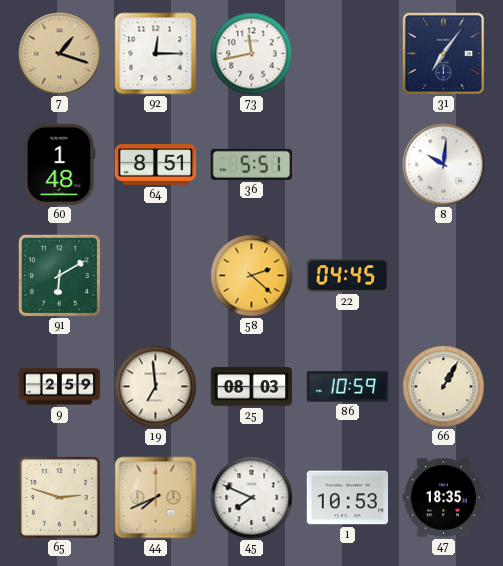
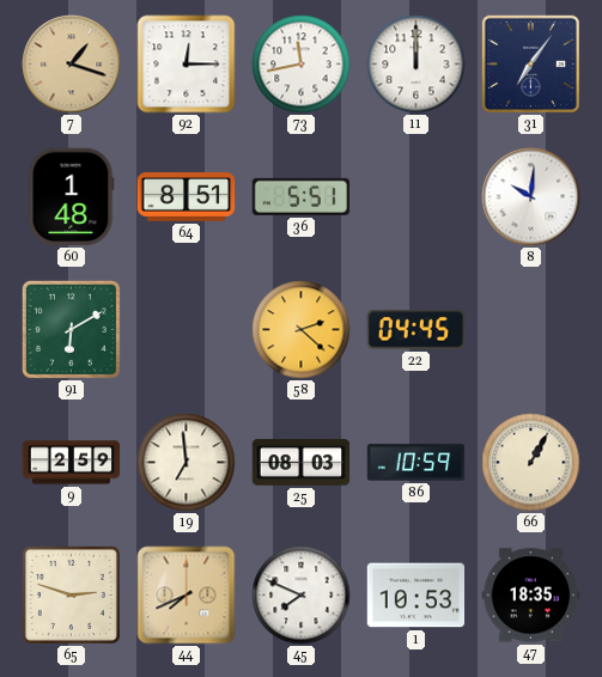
11: none -> 12:00
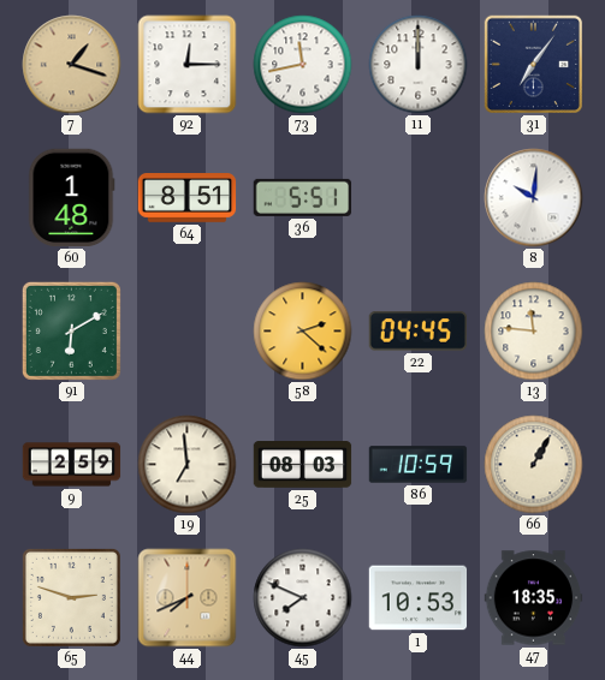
13: none -> 11:46
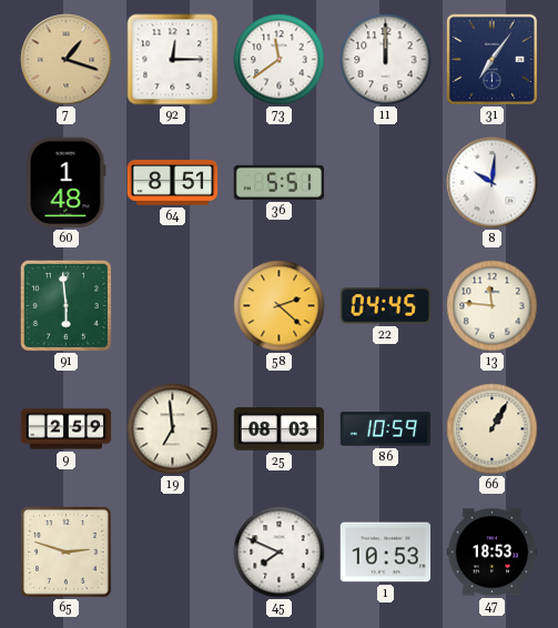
73: 11:43 -> 11:39
91: 6:10 -> 5:59
44: 7:41 -> none
47: 18:35 -> 18:53
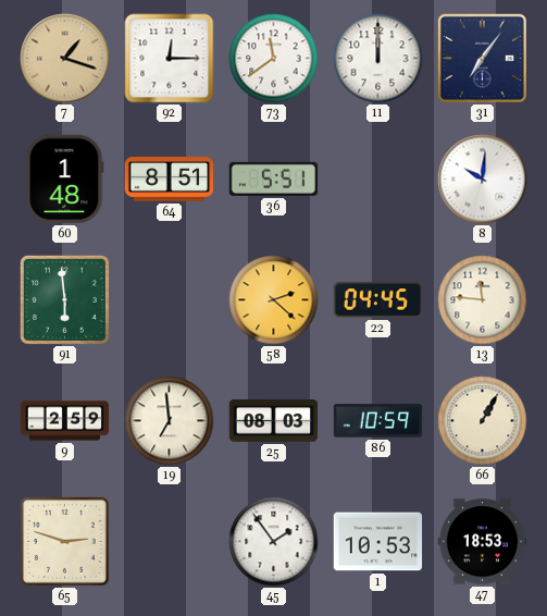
45: 7:49 -> 1:54
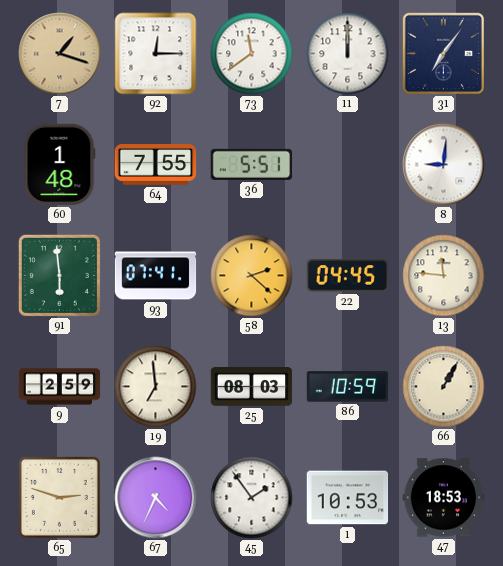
64: 8:51 -> 7:55
8: 10:01 -> 9:01
93: none -> 07:41
67: none -> 4:34
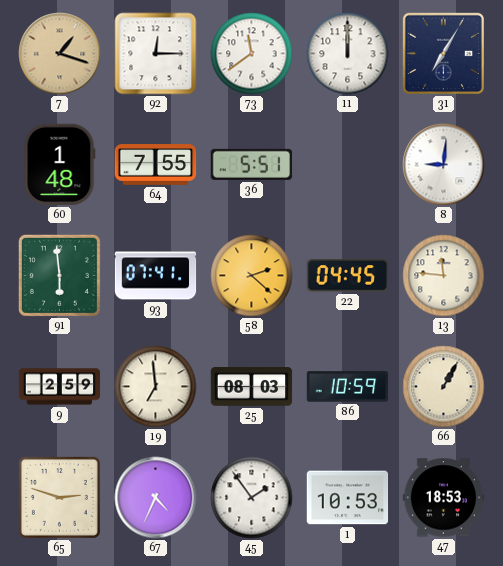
31: 7:06 -> 7:05
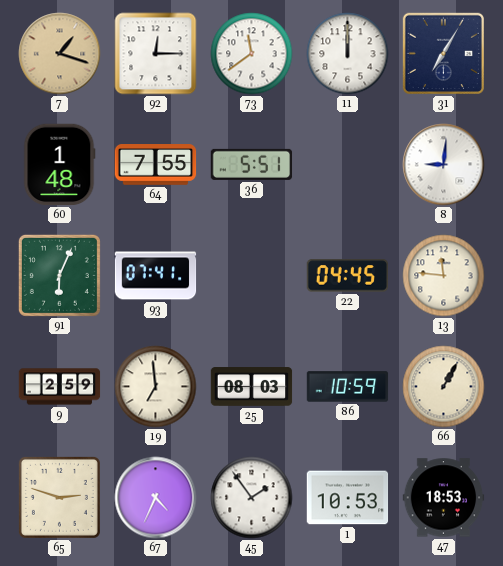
91: 5:59 -> 6:04
58: 2:22 -> none
